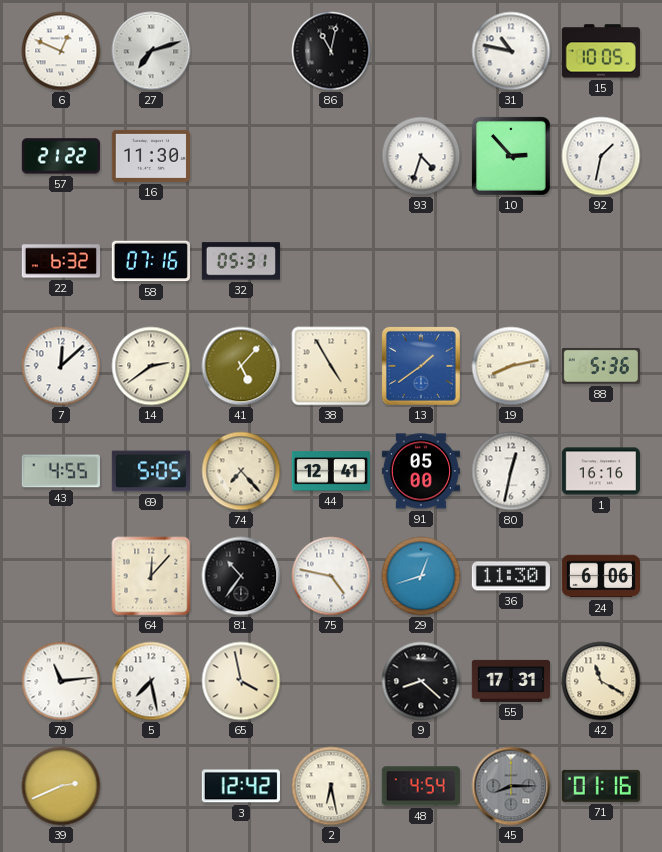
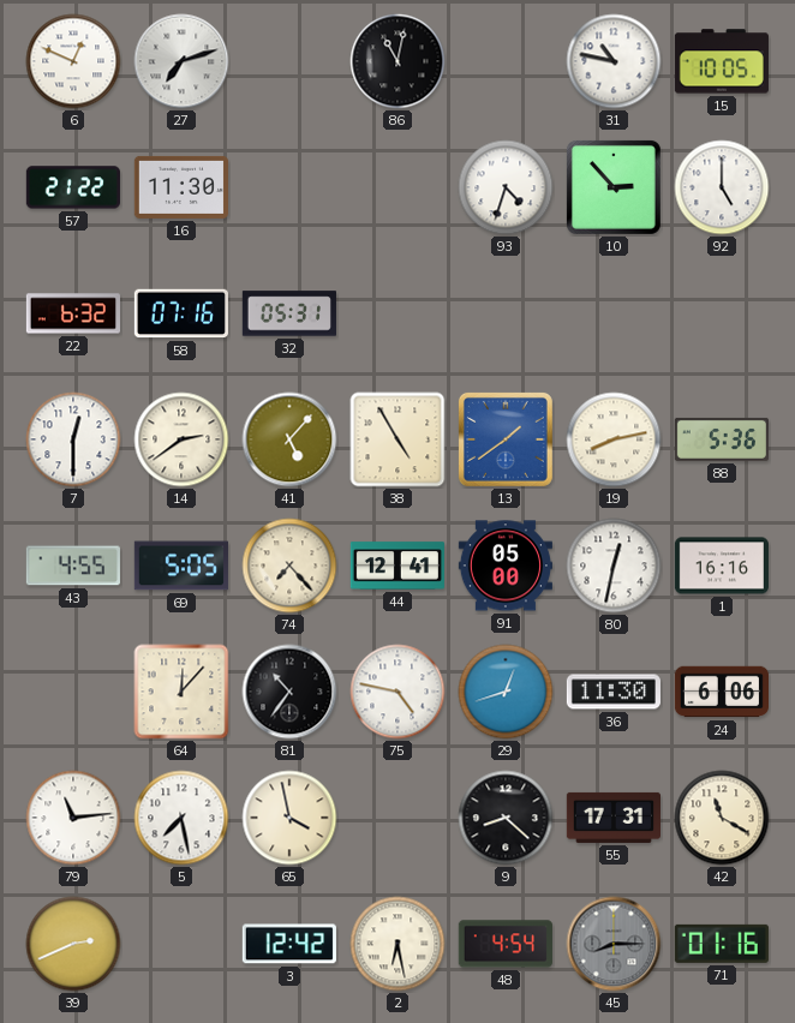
92: 1:32 -> 5:00
7: 12:08 -> 12:30
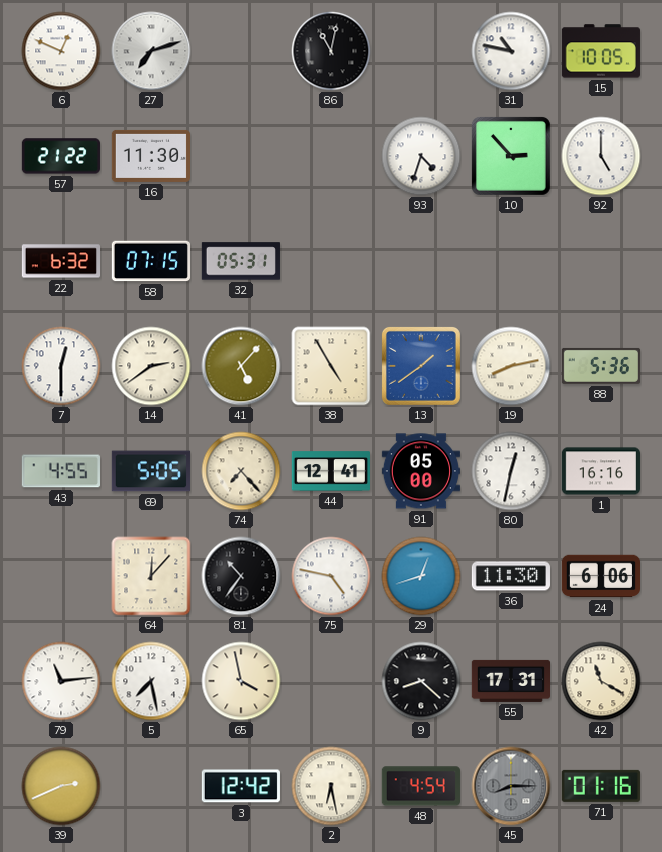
58: 07:16 -> 07:15
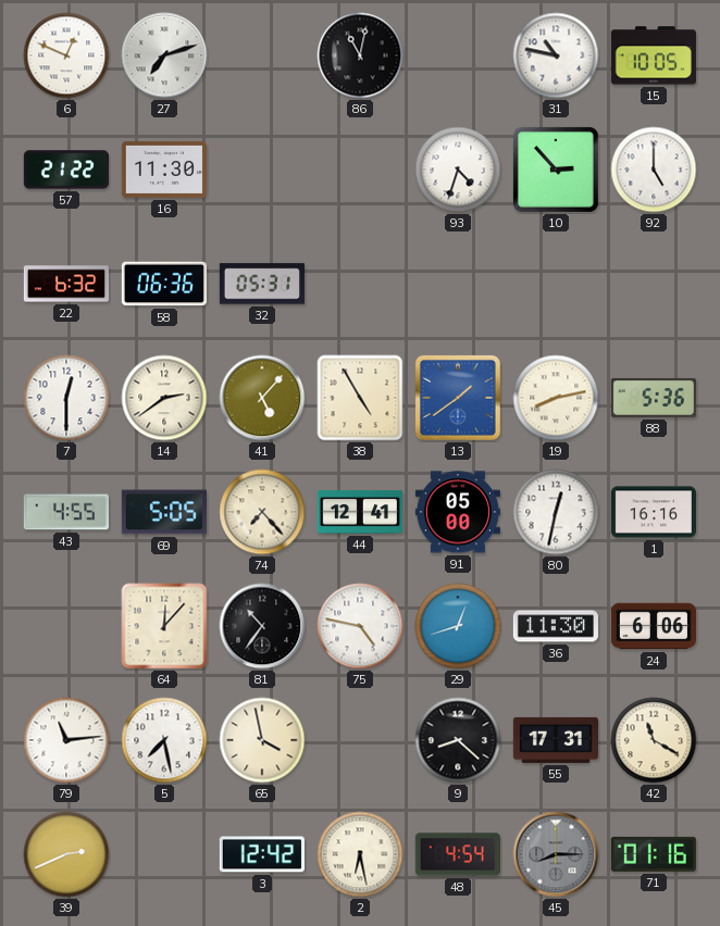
58: 07:15 -> 06:36
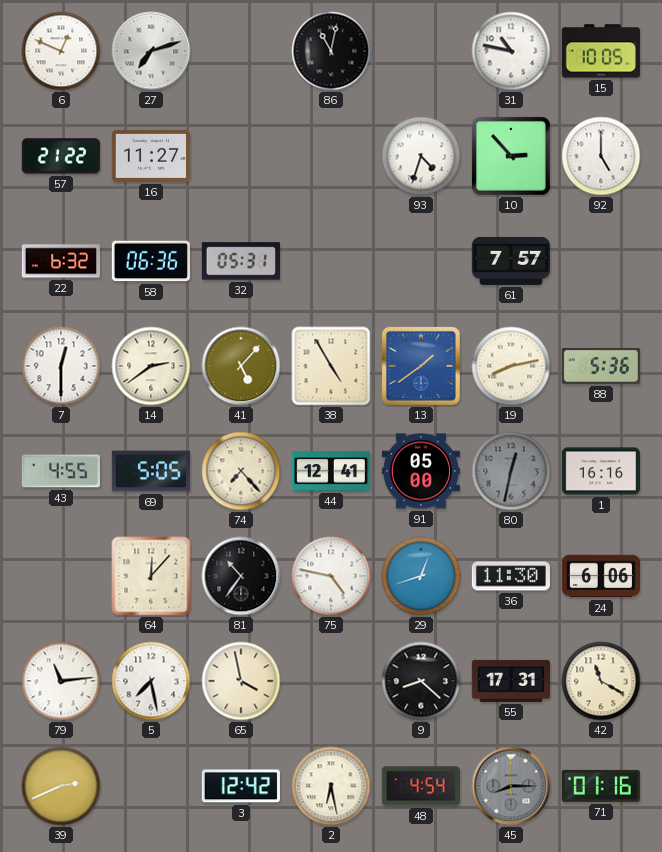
16: 11:30 -> 11:27
61: none -> 7:57
80 dial: white -> grey
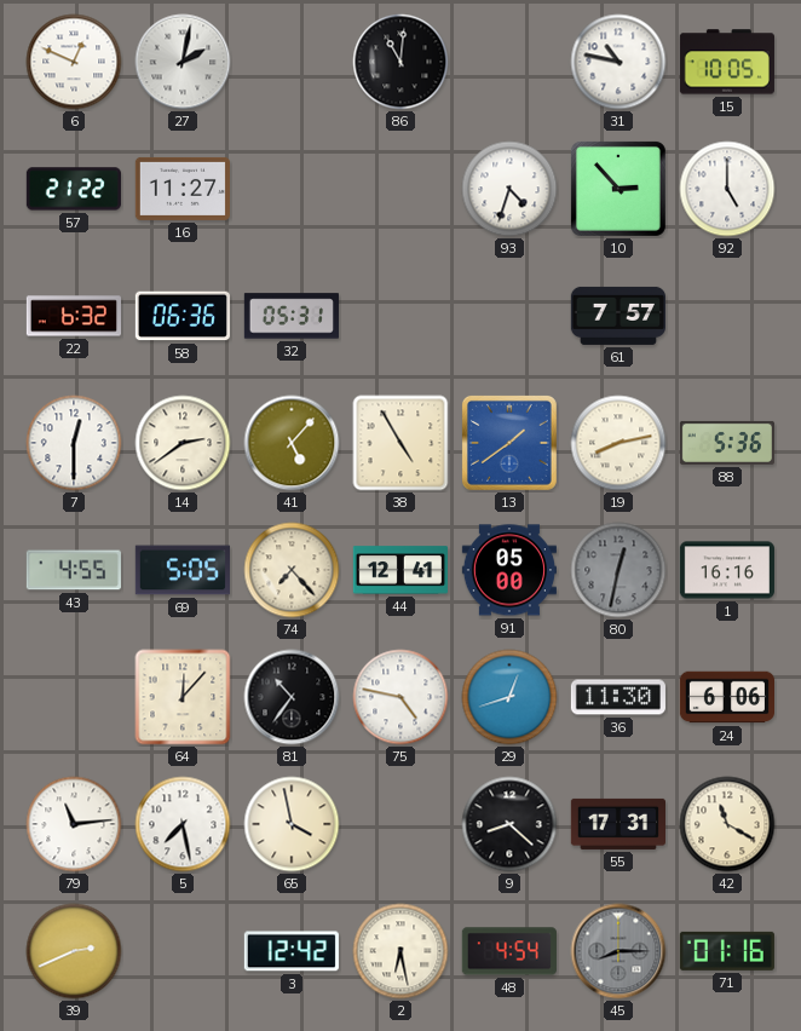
27: 7:12 -> 2:02
86: 11:02 -> 11:01
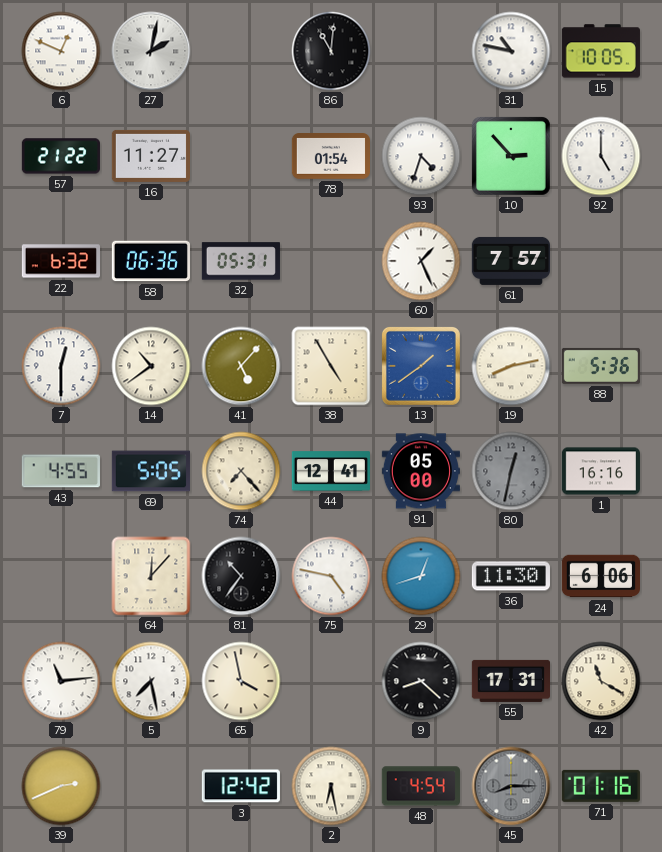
78: none -> 01:54
60: none -> 1:26
14: 2:39 -> 10:39
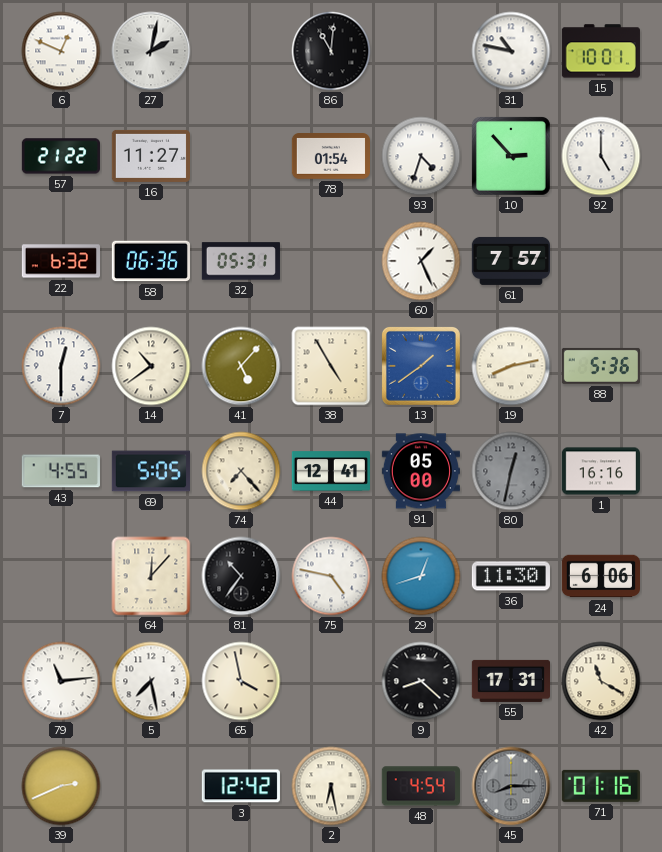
15: 10:05 -> 10:01
